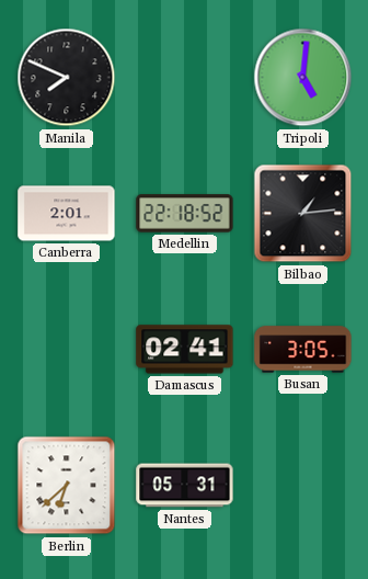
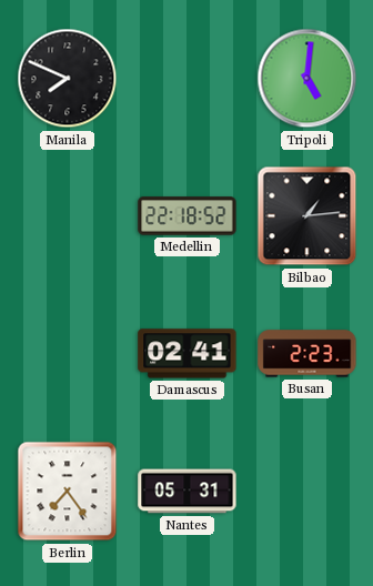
Canberra: 2:01 -> none
Busan: 3:05 -> 2:23
Berlin: 6:38 -> 7:24
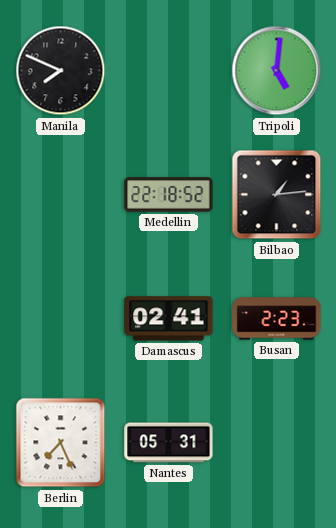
Berlin: 7:24 -> 7:26
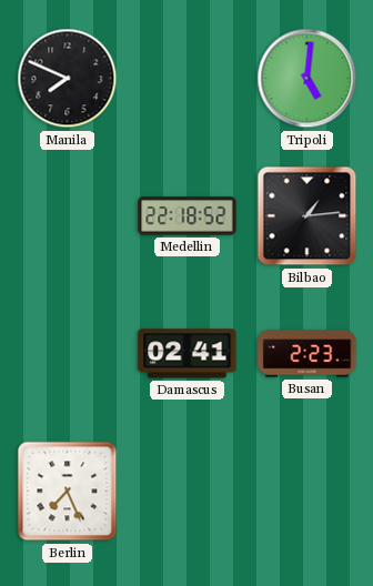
Nantes: 05:31 -> none
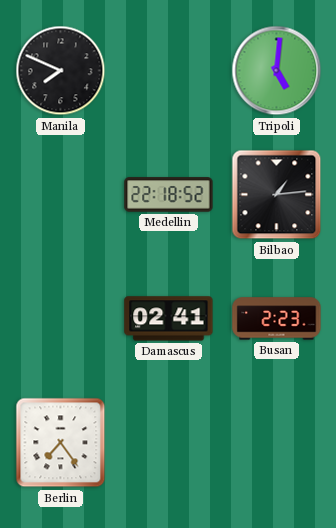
Berlin: 7:26 -> 7:24
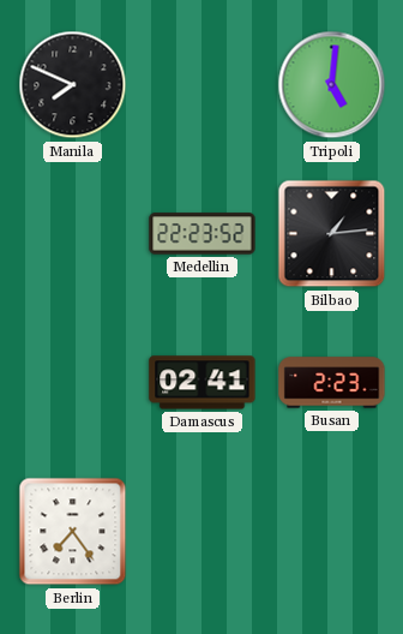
Medellin: 22:18 -> 22:23
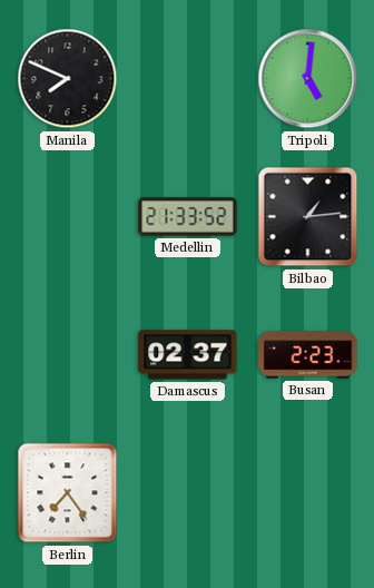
Medellin: 22:23 -> 21:33
Damascus: 02:41 -> 02:37
